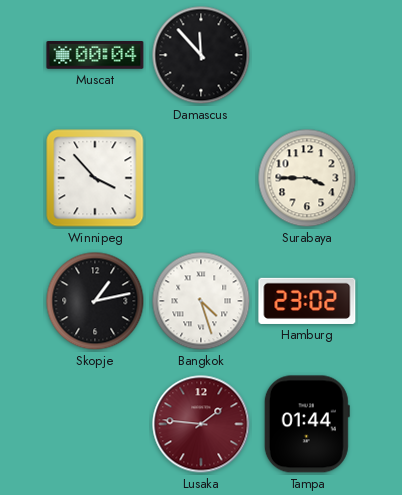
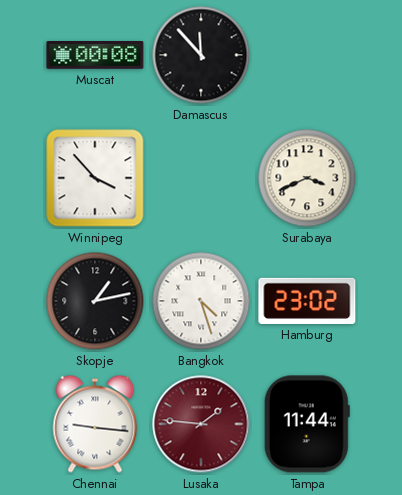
Muscat: 00:04 -> 00:08
Surabaya: 3:45 -> 3:41
Chennai: none -> 9:16
Tampa: 01:44 -> 11:44
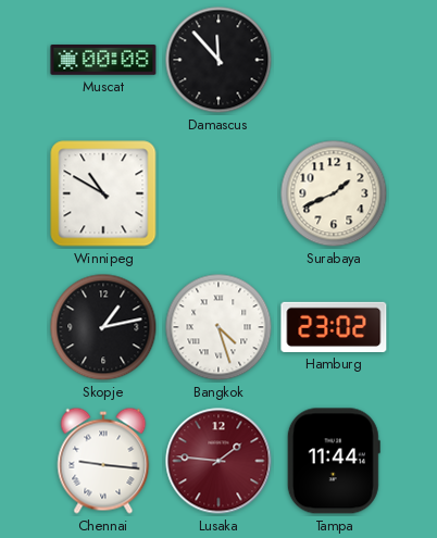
Winnipeg: 3:53 -> 10:50
Surabaya: 3:41 -> 1:41
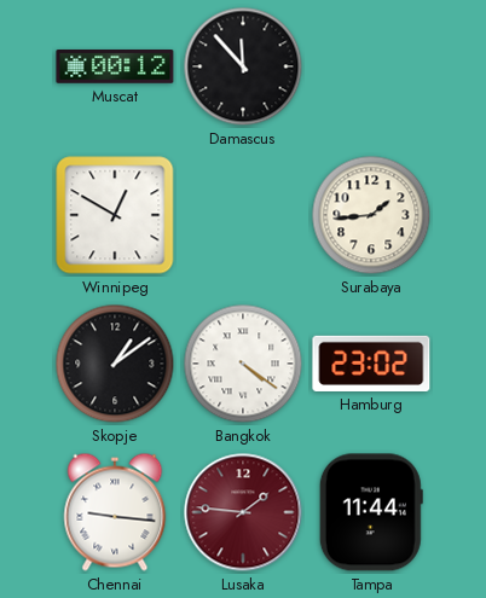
Muscat: 00:08 -> 00:12
Winnipeg: 10:50 -> 12:50
Surabaya: 1:41 -> 1:44
Skopje: 1:13 -> 1:09
Bangkok: 4:27 -> 4:21
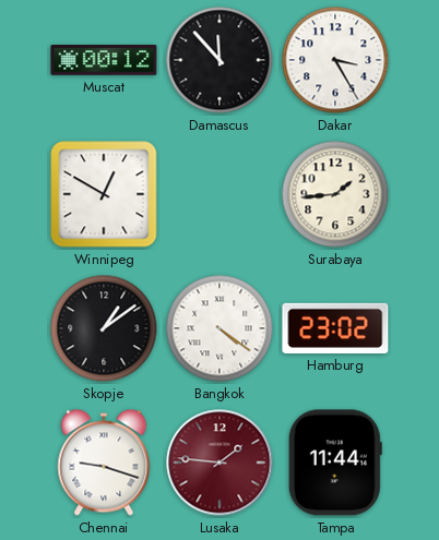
Dakar: none -> 3:25
Chennai: 9:16 -> 9:18
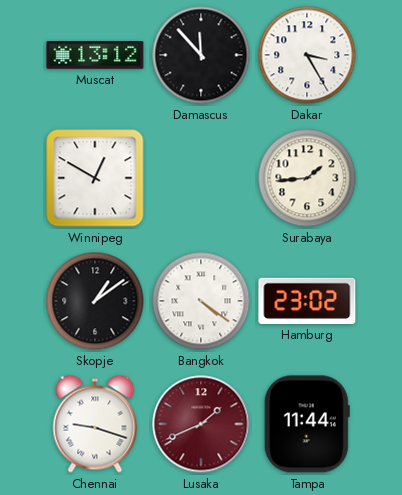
Muscat: 00:12 -> 13:12
Lusaka: 1:46 -> 1:41
